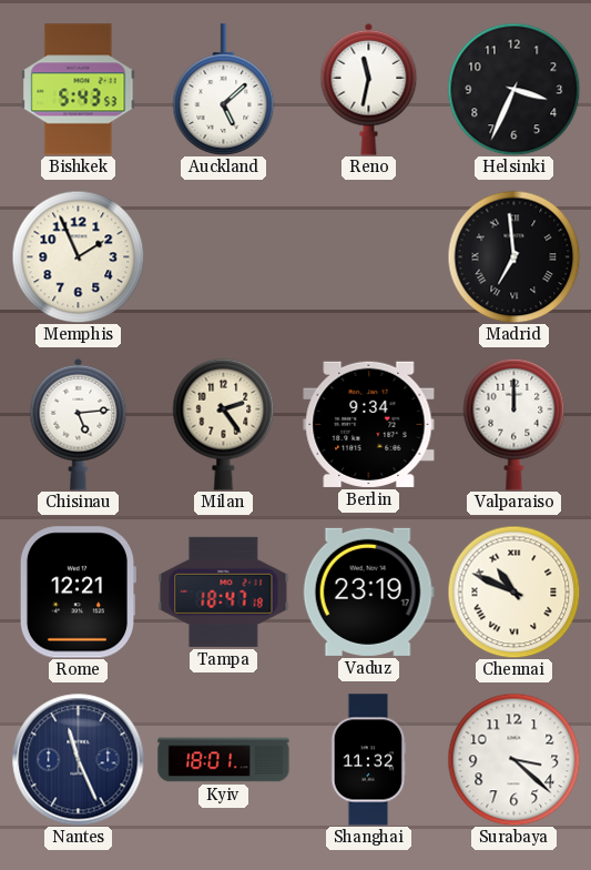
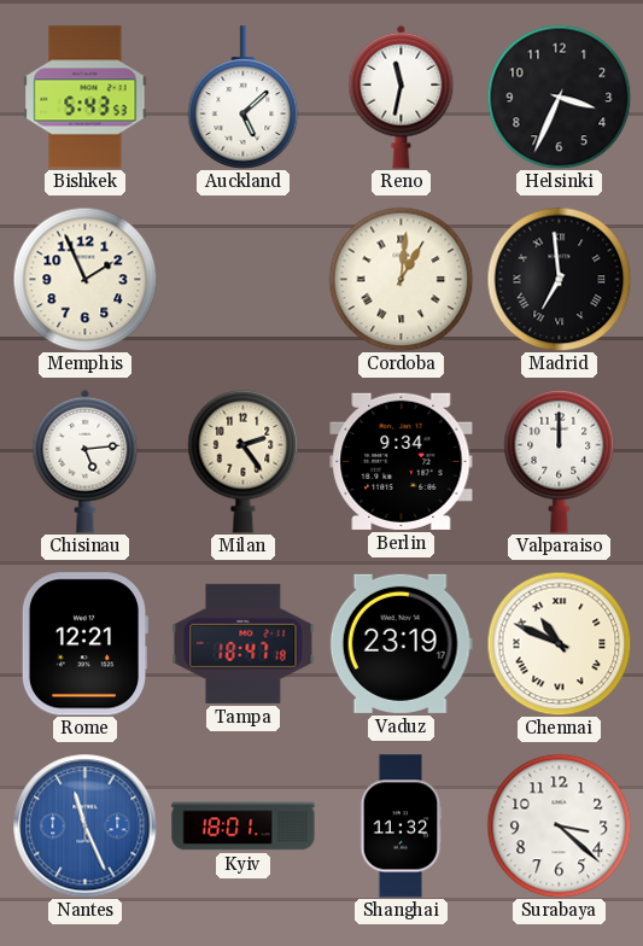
Cordoba: none -> 1:01
Nantes dial: navy -> blue
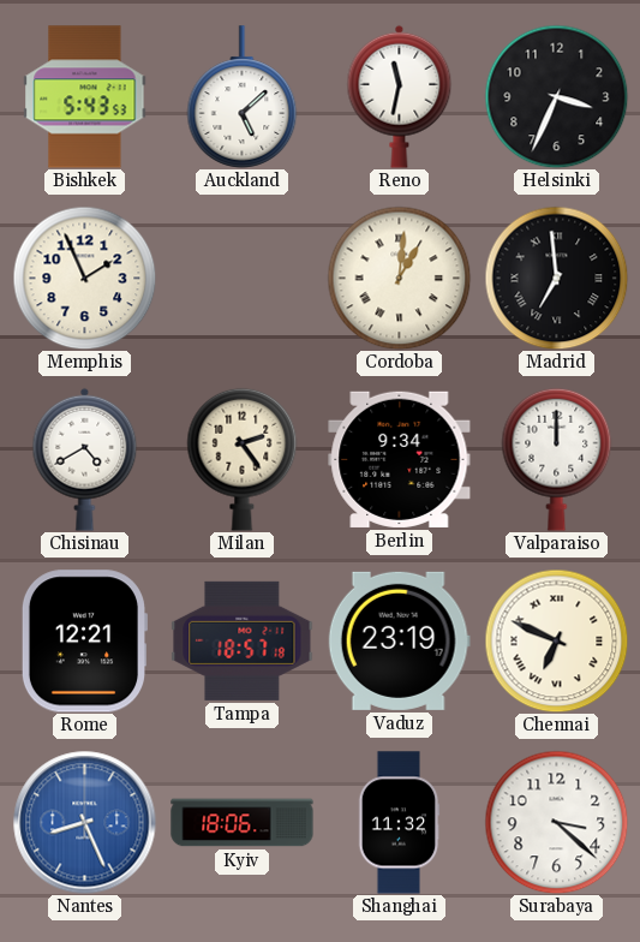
Chisinau: 5:14 -> 4:40
Tampa: 18:47 -> 18:57
Chennai: 10:49 -> 6:49
Nantes: 11:26 -> 8:26
Kyiv: 18:01 -> 18:06
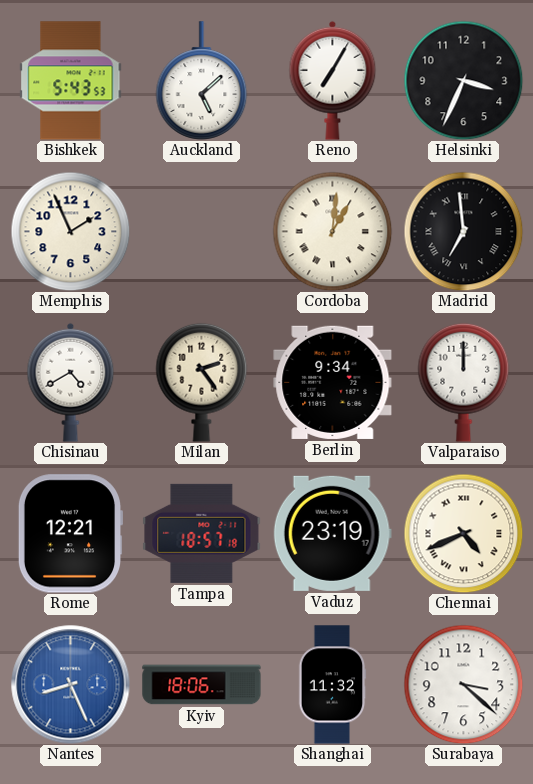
Reno: 11:32 -> 7:05
Chennai: 6:49 -> 4:41
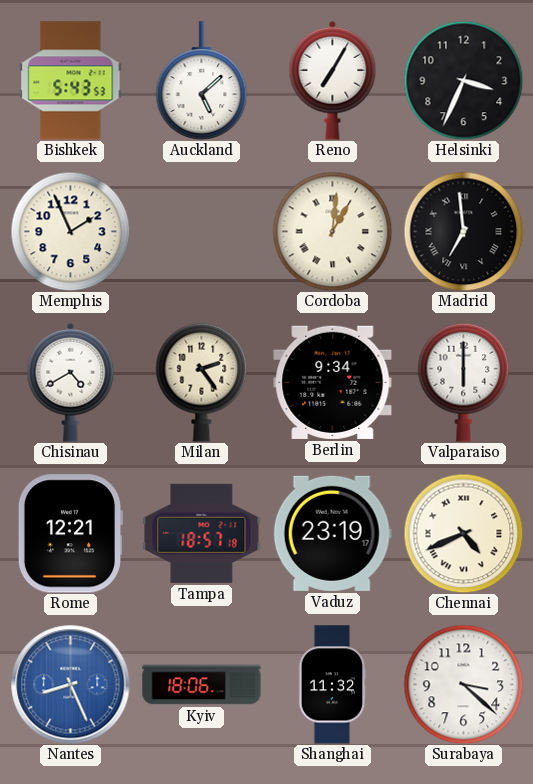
Valparaiso: 12:00 -> 6:00
